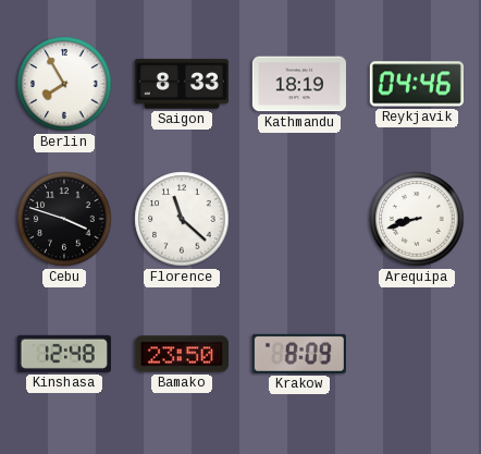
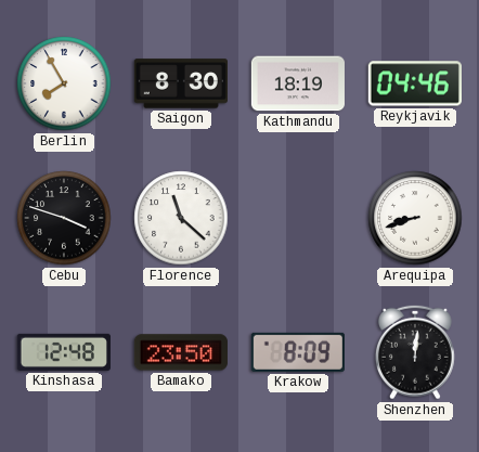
Saigon: 8:33 -> 8:30
Shenzhen: none -> 12:01
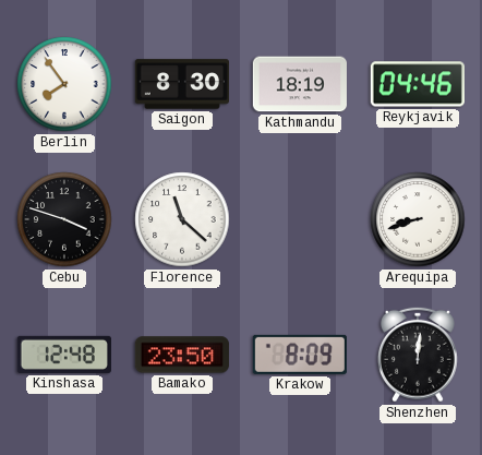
Berlin: 7:55 -> 7:54
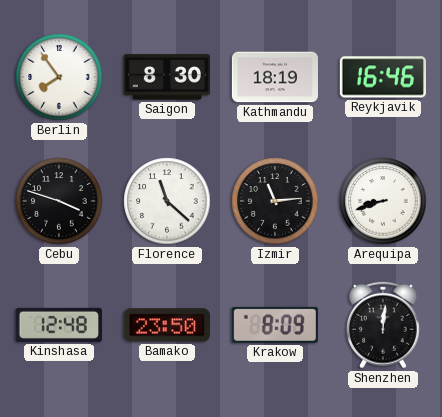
Reykjavik: 04:46 -> 16:46
Izmir: none -> 11:14
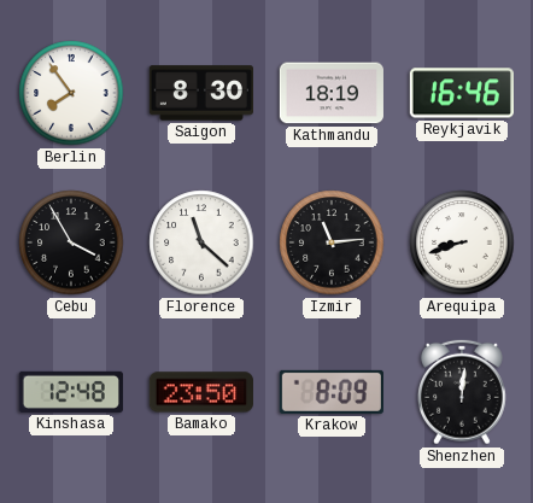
Cebu: 3:48 -> 3:55
